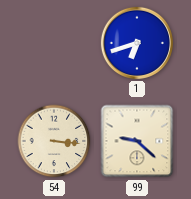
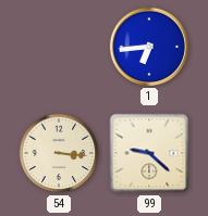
1: 6:42 -> 6:44
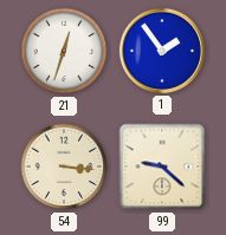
21: none -> 12:33
1: 6:44 -> 1:54
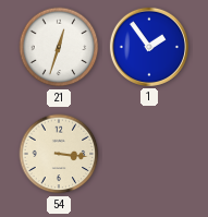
99: 9:22 -> none
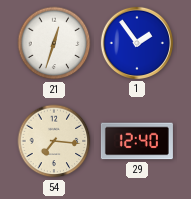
54: 3:16 -> 7:16
29: none -> 12:40
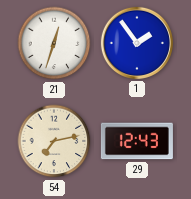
54: 7:16 -> 7:13
29: 12:40 -> 12:43
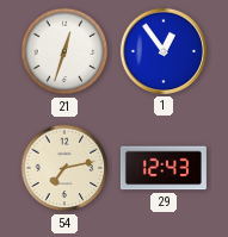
1: 1:54 -> 12:54
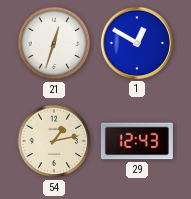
1: 12:54 -> 12:50
54: 7:13 -> 1:13
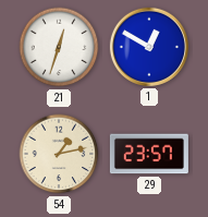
29: 12:43 -> 23:57
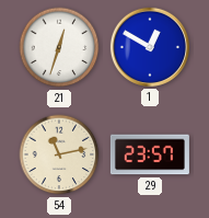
54: 1:13 -> 11:13
